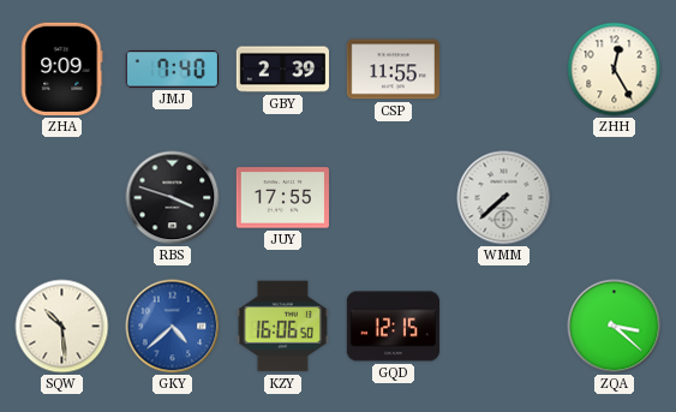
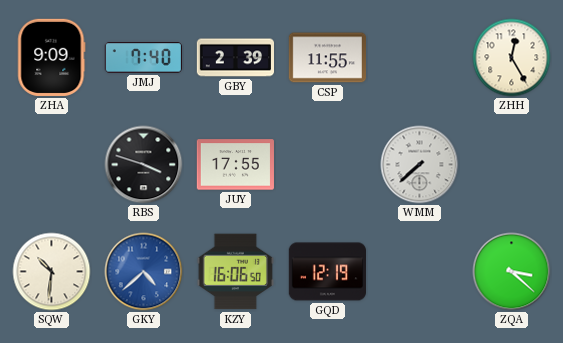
SQW: 10:29 -> 10:31
GQD: 12:15 -> 12:19
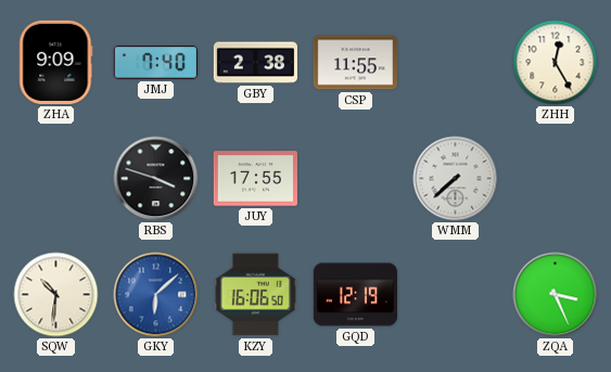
GBY: 2:39 -> 2:38
GKY: 4:38 -> 6:08
ZQA: 3:22 -> 3:26
